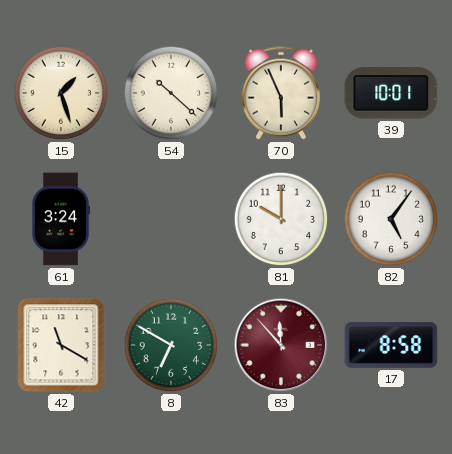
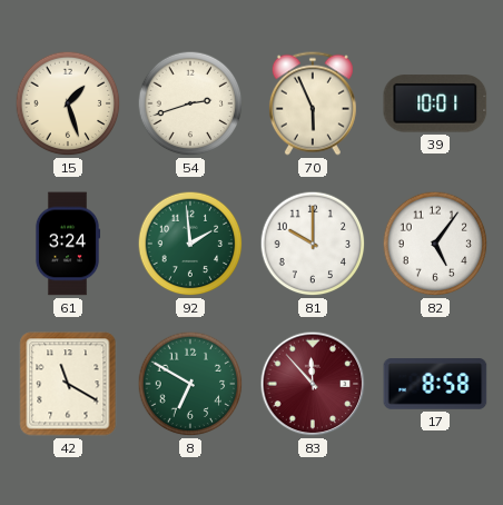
54: 10:22 -> 2:42
92: none -> 1:59
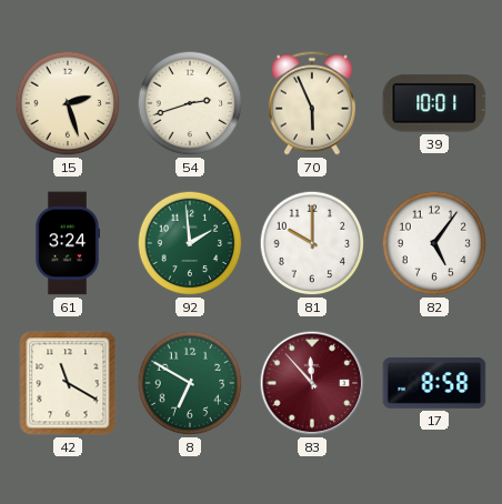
15: 1:27 -> 2:27
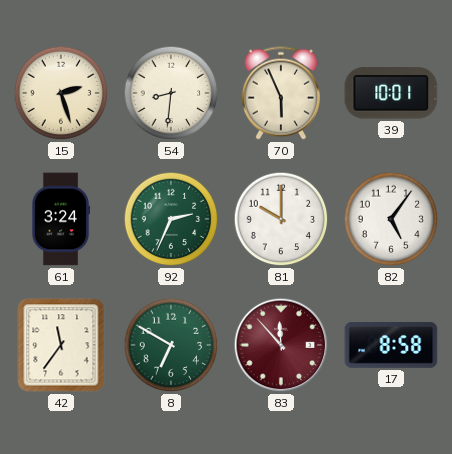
54: 2:42 -> 8:31
92: 1:59 -> 2:34
42: 11:20 -> 11:36
